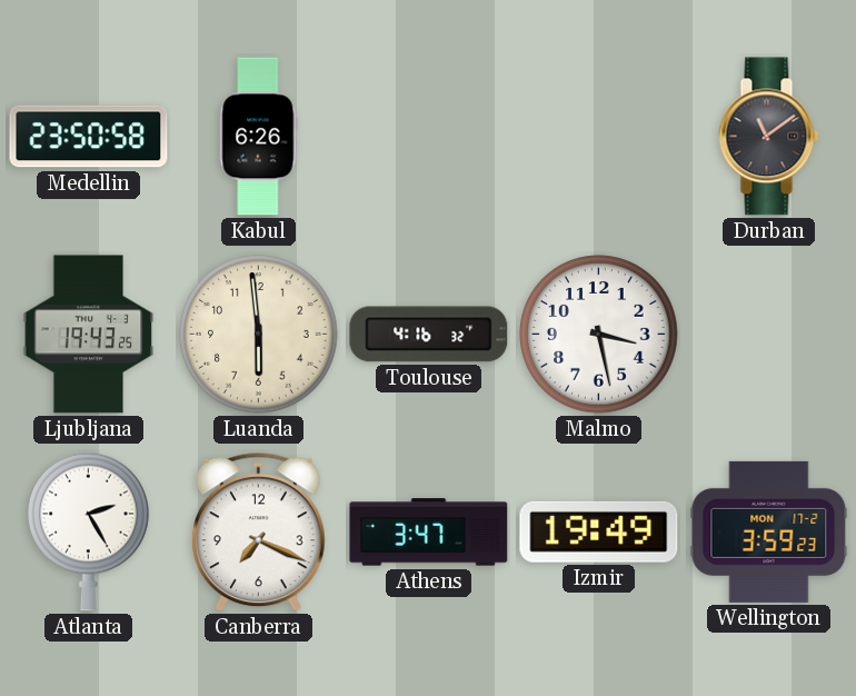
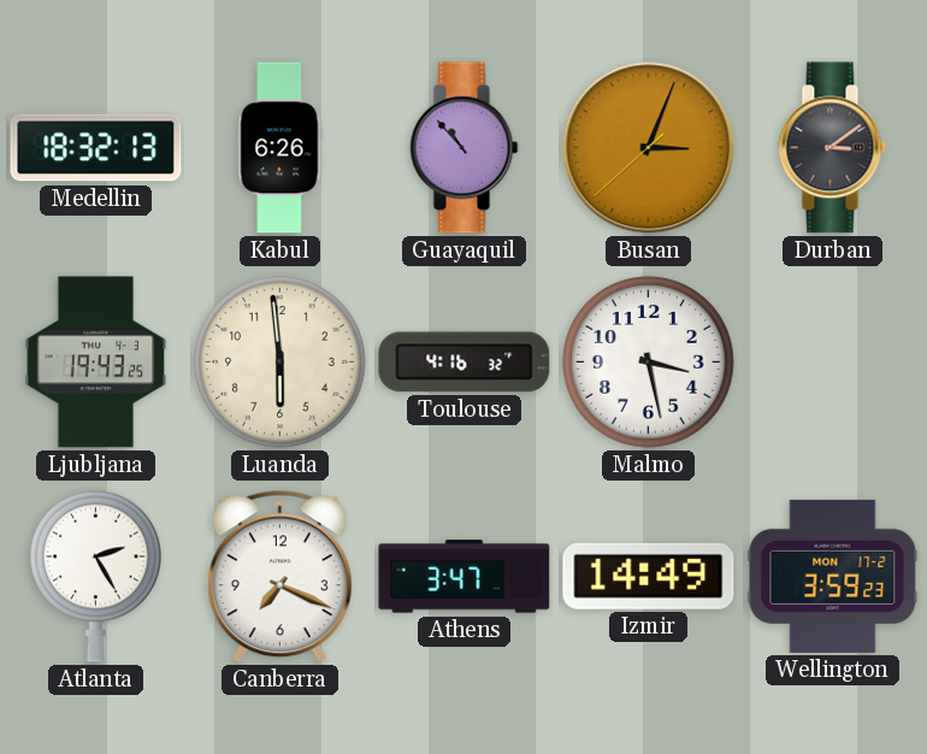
Medellin: 23:50 -> 18:32
Guayaquil: none -> 10:53
Busan: none -> 3:03
Durban: 11:09 -> 3:09
Izmir: 19:49 -> 14:49
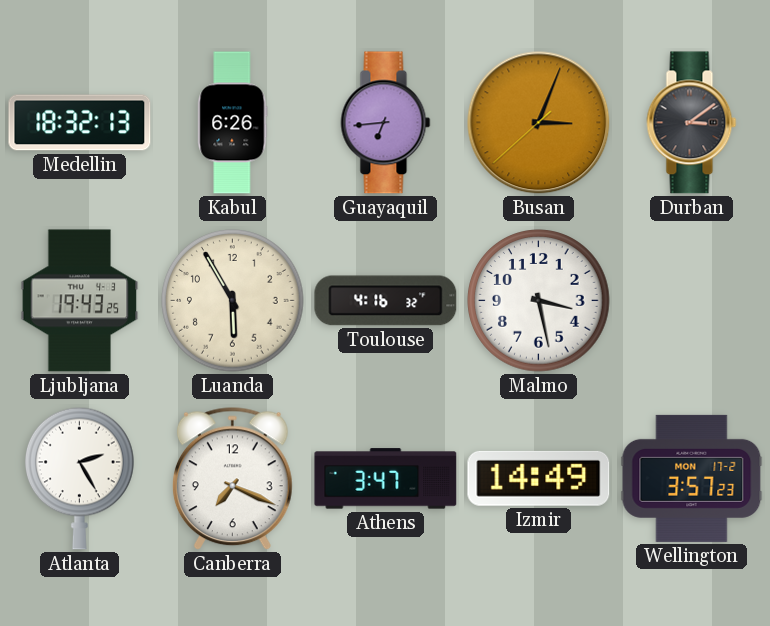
Guayaquil: 10:53 -> 6:44
Luanda: 5:59 -> 5:55
Wellington: 3:59 -> 3:57
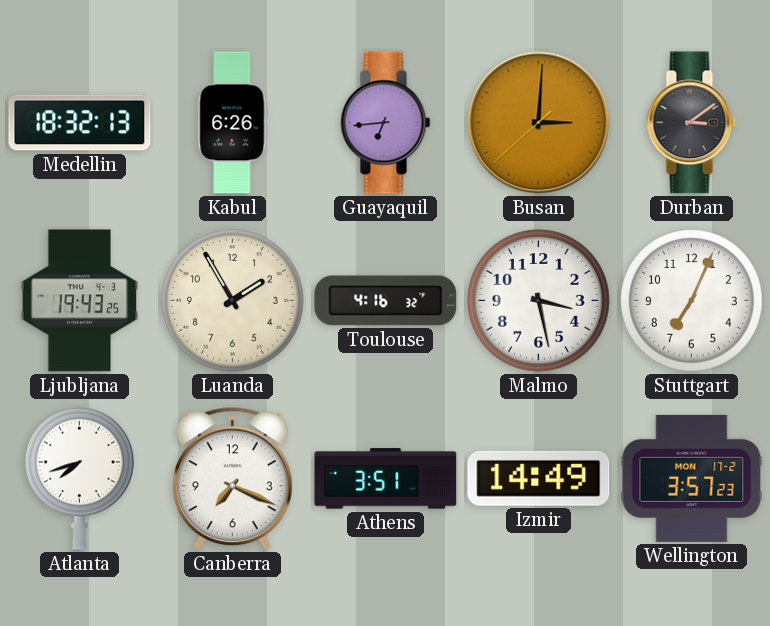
Busan: 3:03 -> 3:00
Luanda: 5:55 -> 1:55
Stuttgart: none -> 7:04
Atlanta: 2:25 -> 7:42
Athens: 3:47 -> 3:51
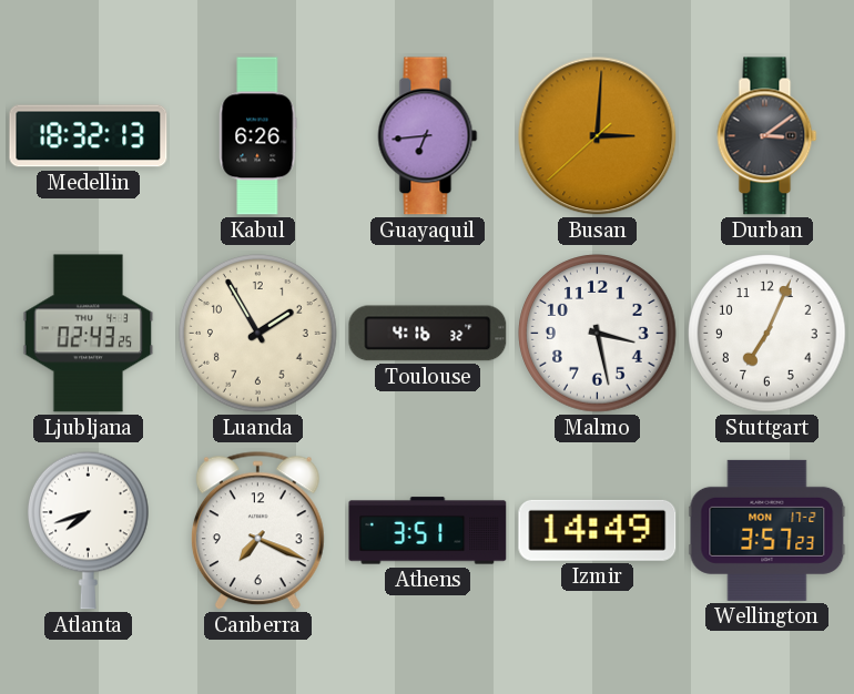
Ljubljana: 19:43 -> 02:43
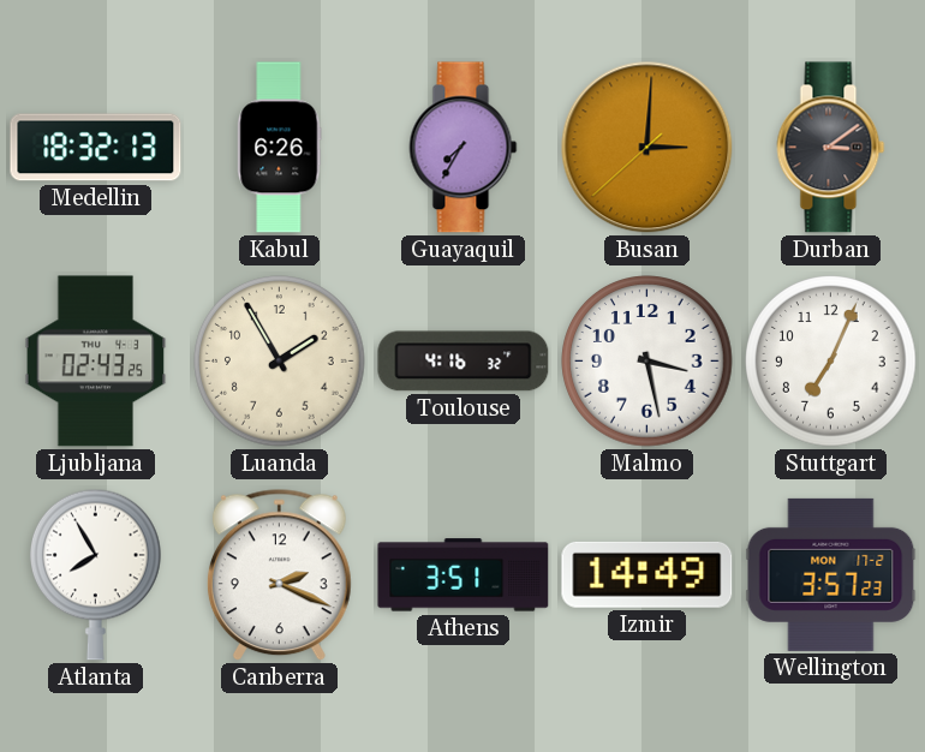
Guayaquil: 6:44 -> 7:35
Atlanta: 7:42 -> 7:55
Canberra: 7:19 -> 2:19
